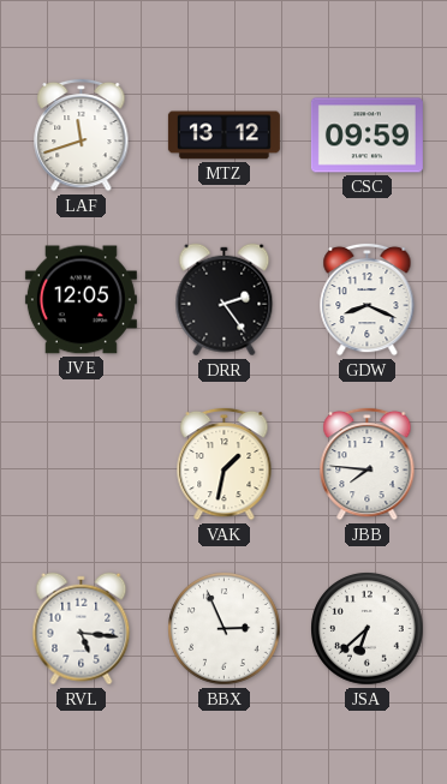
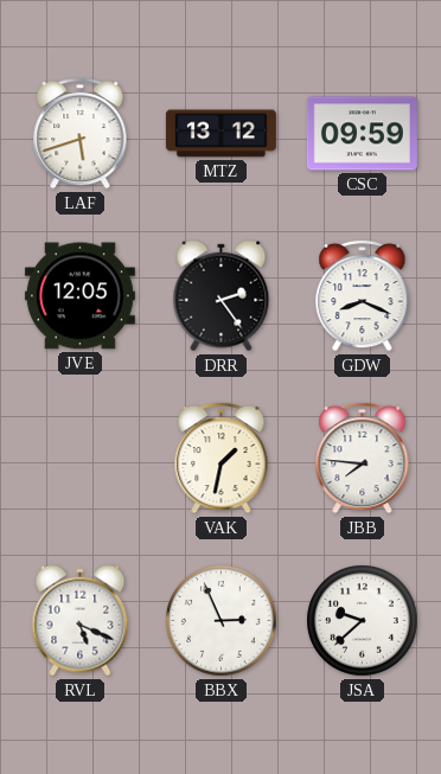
LAF: 11:42 -> 5:42
RVL: 5:16 -> 5:19
JSA: 6:38 -> 9:38
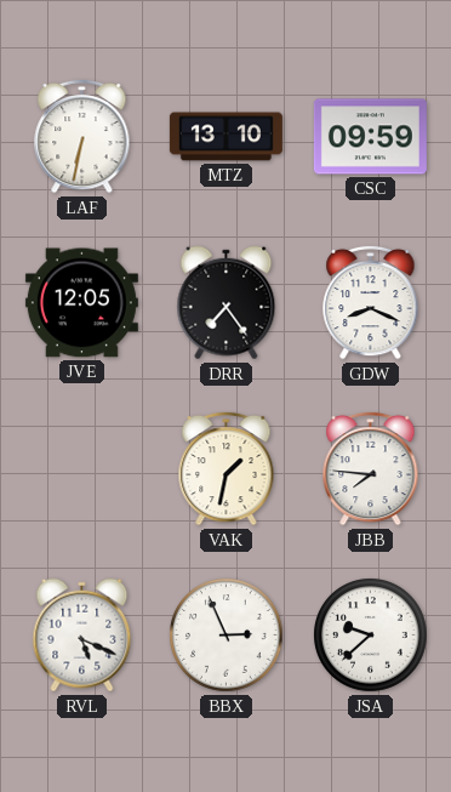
LAF: 5:42 -> 6:32
MTZ: 13:12 -> 13:10
DRR: 2:24 -> 7:24
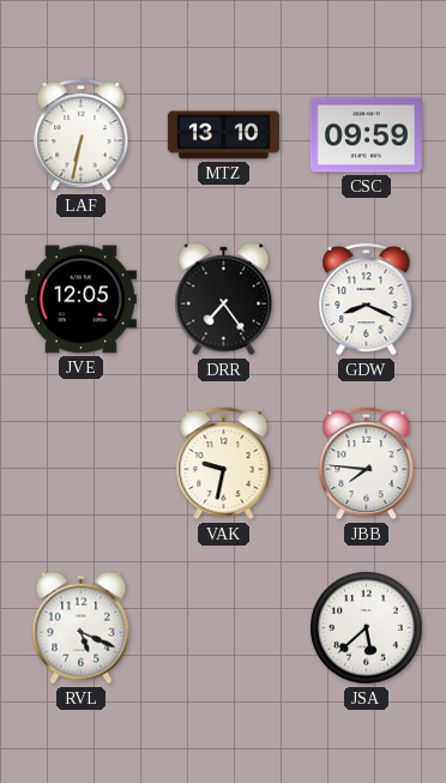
VAK: 1:32 -> 9:32
BBX: 2:56 -> none
JSA: 9:38 -> 5:38
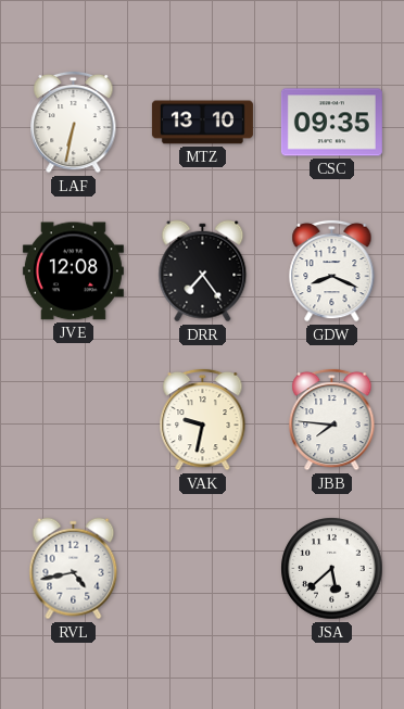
CSC: 09:59 -> 09:35
JVE: 12:05 -> 12:08
RVL: 5:19 -> 4:43
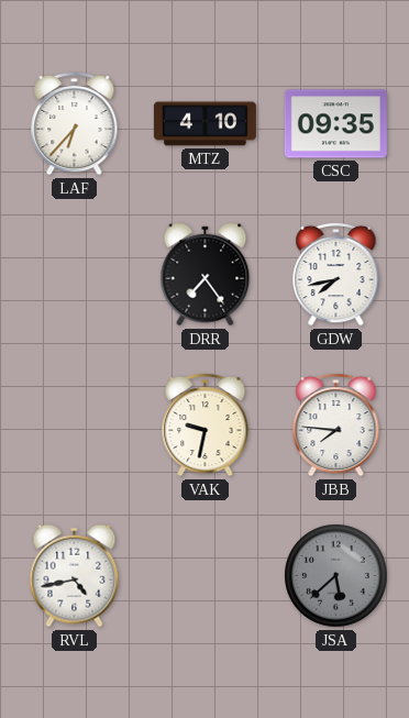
LAF: 6:32 -> 6:37
MTZ: 13:10 -> 4:10
JVE: 12:08 -> none
GDW: 8:19 -> 7:43
JSA dial: white -> grey
